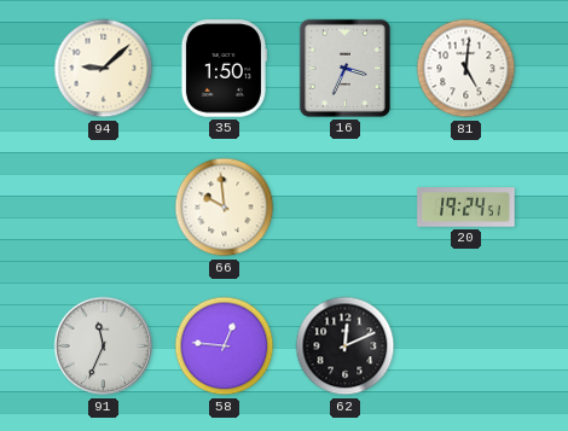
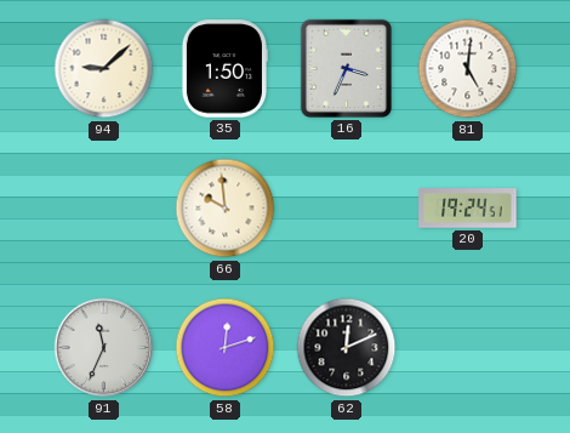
58: 12:46 -> 12:12
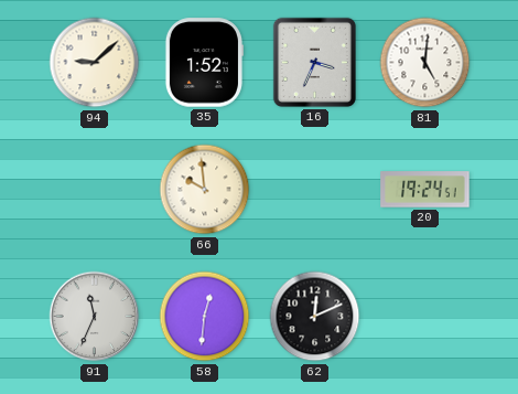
35: 1:50 -> 1:52
58: 12:12 -> 12:31
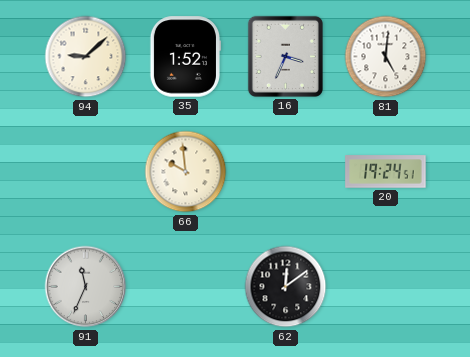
58: 12:31 -> none
62: 12:11 -> 12:09
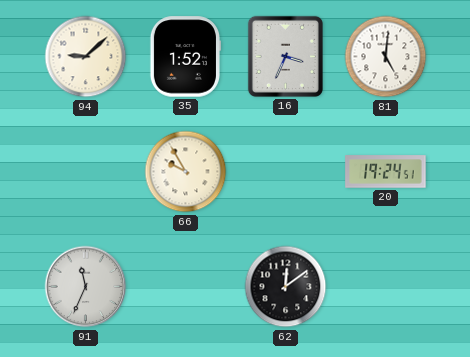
66: 9:59 -> 9:55
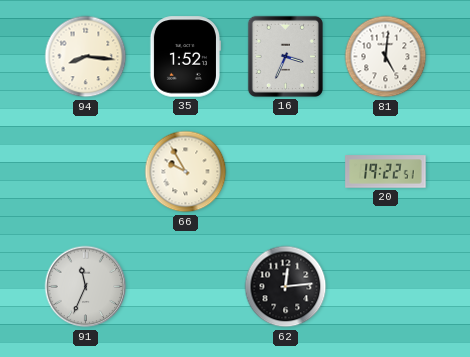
94: 9:08 -> 8:16
20: 19:24 -> 19:22
62: 12:09 -> 12:14
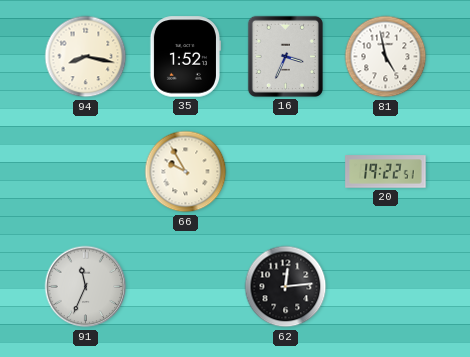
94: 8:16 -> 8:17
81: 5:01 -> 4:58
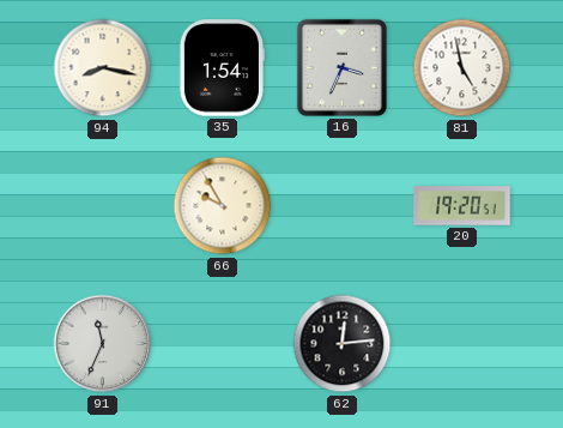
35: 1:52 -> 1:54
20: 19:22 -> 19:20
